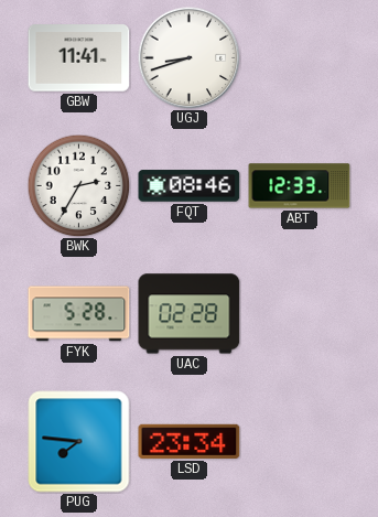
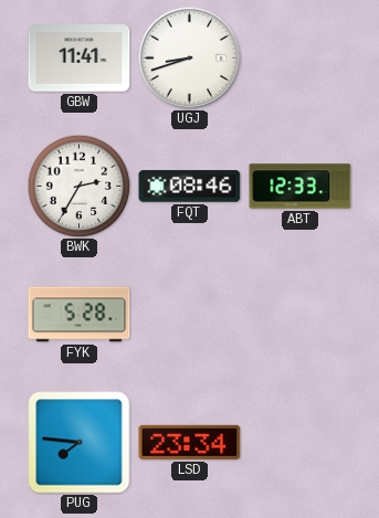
UAC: 02:28 -> none
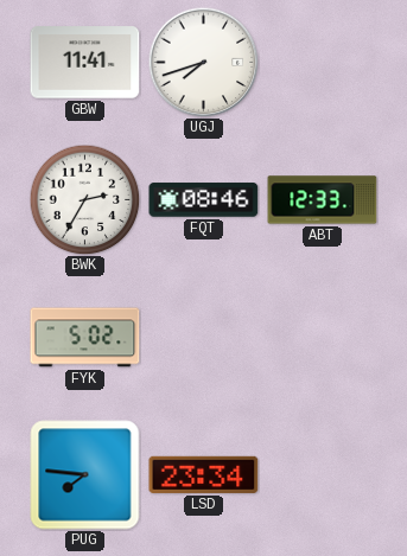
UGJ: 8:42 -> 7:42
FYK: 5:28 -> 5:02
